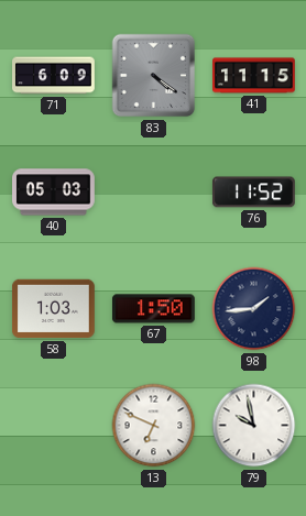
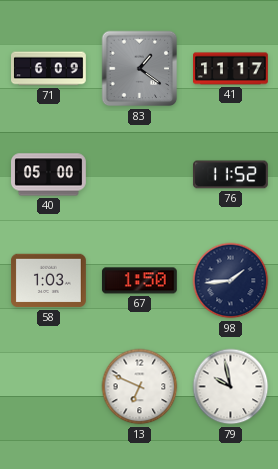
83: 4:21 -> 1:21
41: 11:15 -> 11:17
40: 05:03 -> 05:00
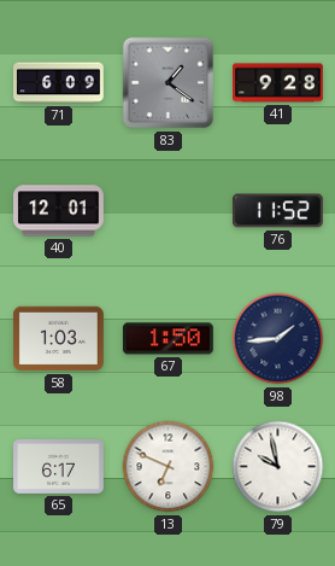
41: 11:17 -> 9:28
40: 05:00 -> 12:01
65: none -> 6:17
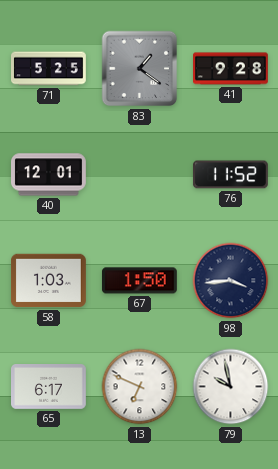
71: 6:09 -> 5:25
98: 1:44 -> 3:44
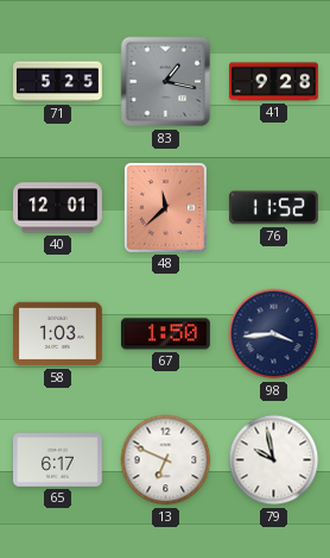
83: 1:21 -> 1:17
48: none -> 11:38
